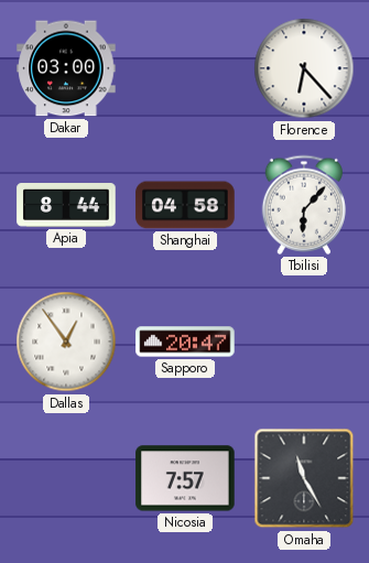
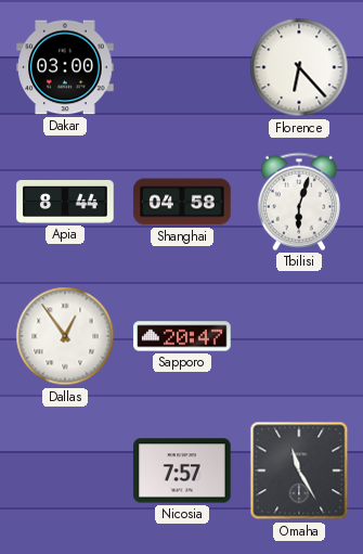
Tbilisi: 6:07 -> 6:03
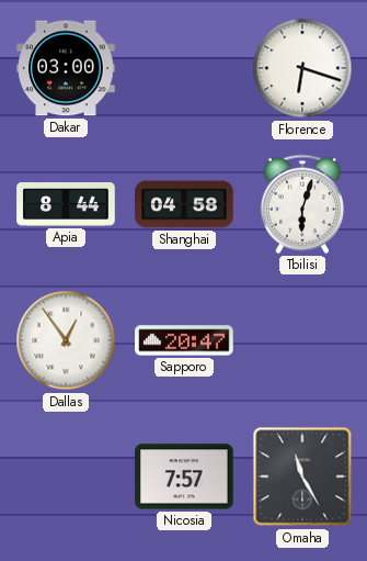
Florence: 6:23 -> 6:18
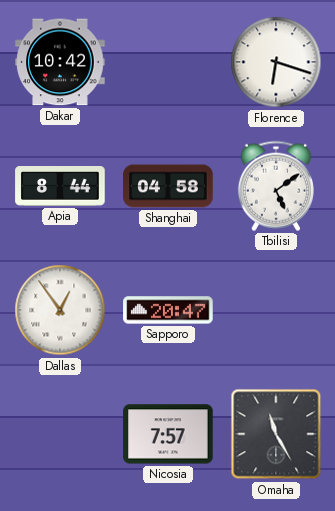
Dakar: 03:00 -> 10:42
Tbilisi: 6:03 -> 5:09
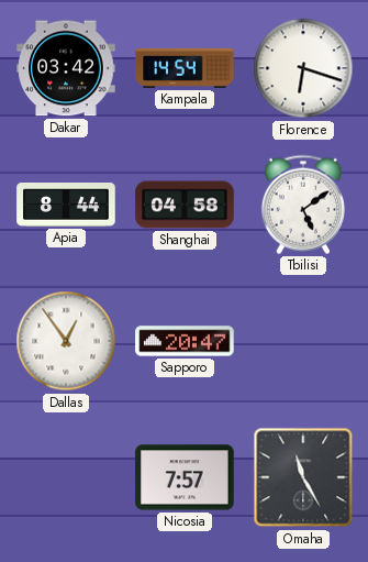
Dakar: 10:42 -> 03:42
Kampala: none -> 14:54
